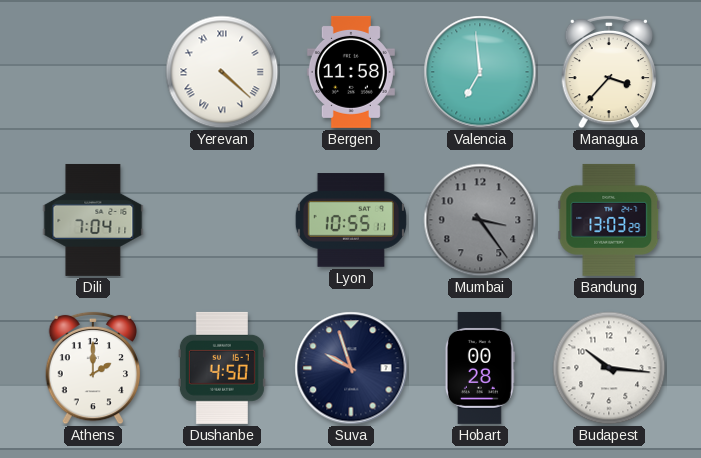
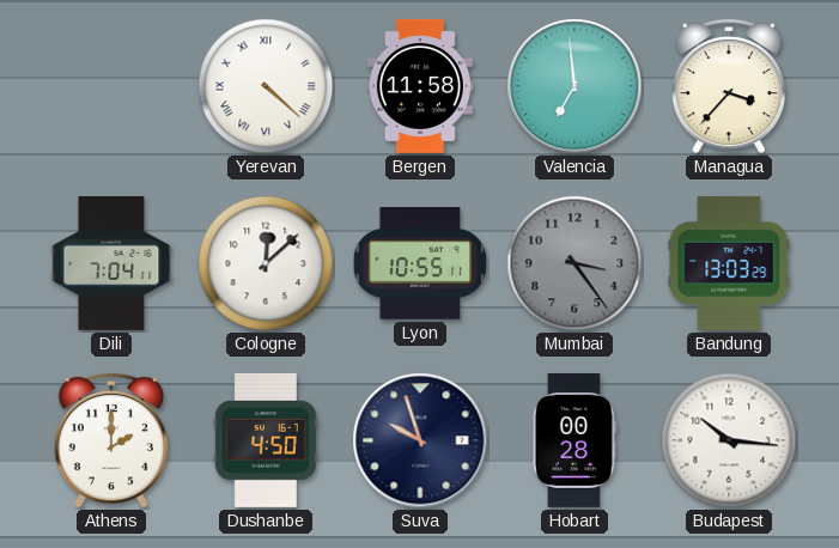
Cologne: none -> 12:08
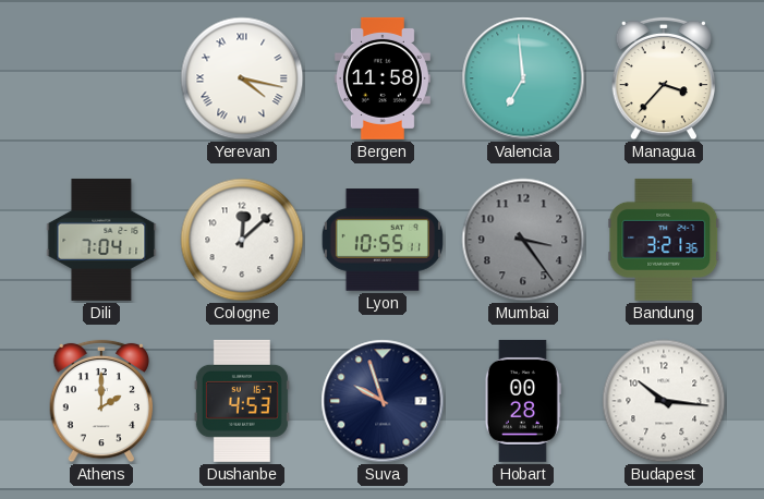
Yerevan: 4:22 -> 4:17
Bandung: 13:03 -> 3:21
Dushanbe: 4:50 -> 4:53
